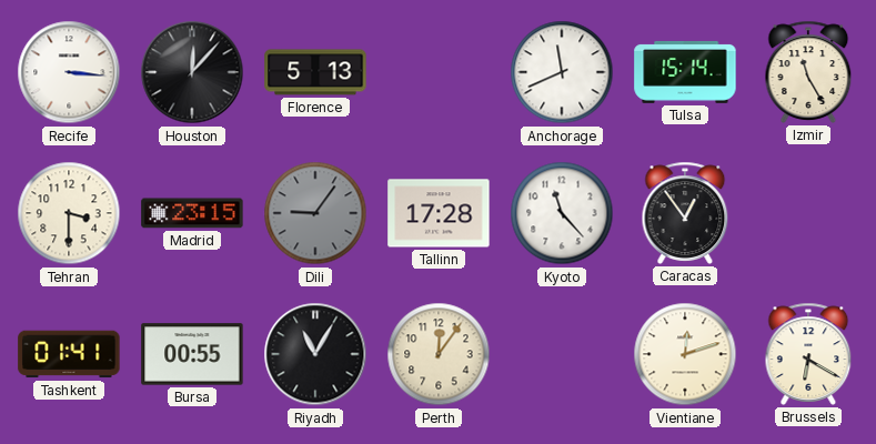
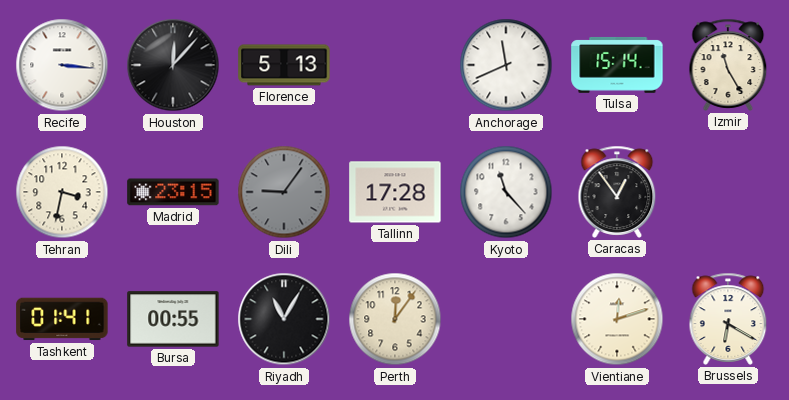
Tehran: 3:30 -> 3:32
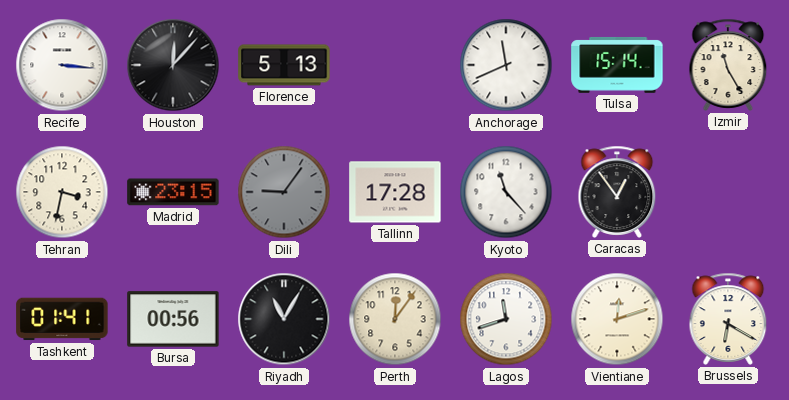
Bursa: 00:55 -> 00:56
Lagos: none -> 11:42
